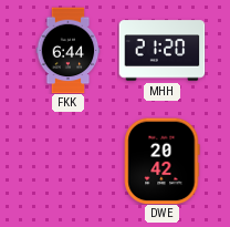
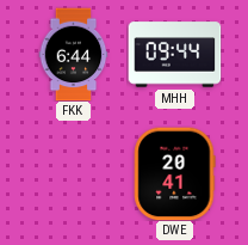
MHH: 21:20 -> 09:44
DWE: 20:42 -> 20:41
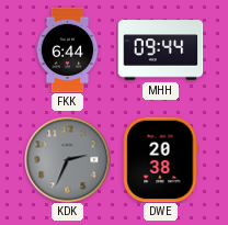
KDK: none -> 2:34
DWE: 20:41 -> 20:38
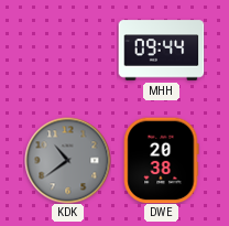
FKK: 6:44 -> none
KDK: 2:34 -> 10:39
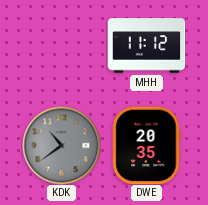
MHH: 09:44 -> 11:12
DWE: 20:38 -> 20:35
